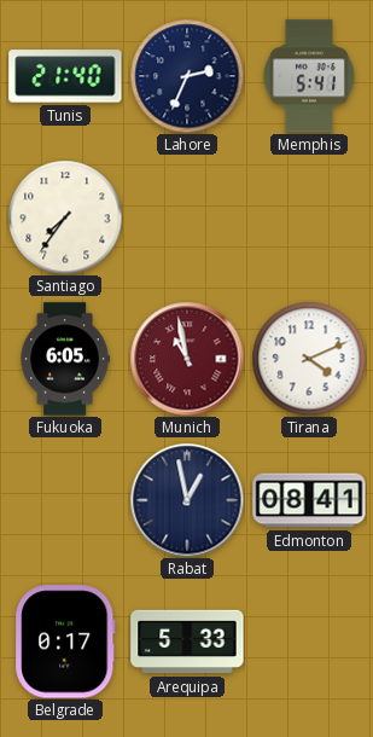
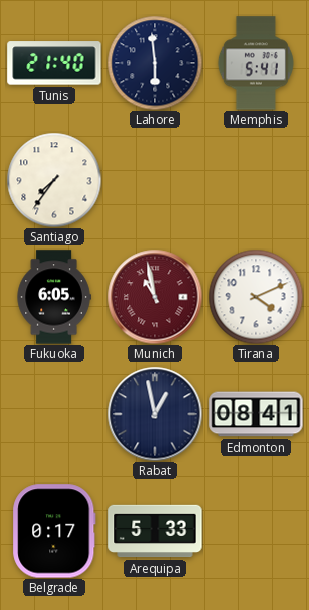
Lahore: 2:34 -> 5:59
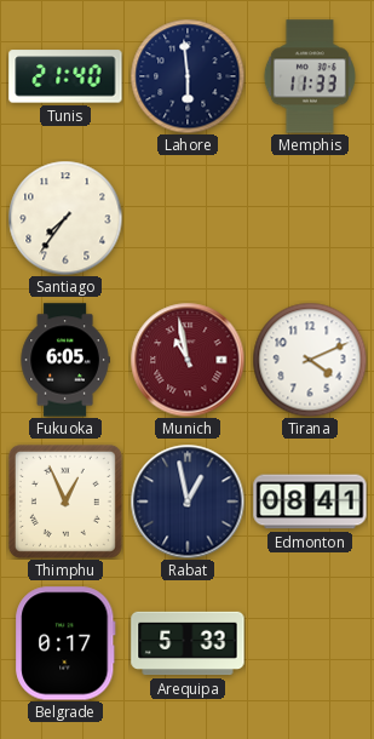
Memphis: 5:41 -> 11:33
Thimphu: none -> 12:56
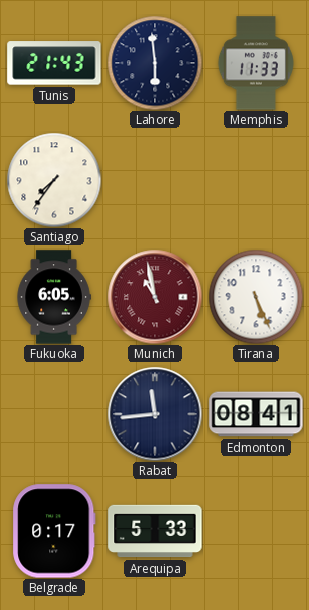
Tunis: 21:40 -> 21:43
Tirana: 4:11 -> 5:26
Thimphu: 12:56 -> none
Rabat: 12:58 -> 11:44
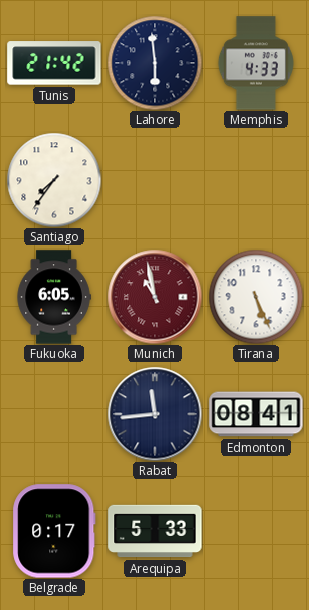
Tunis: 21:43 -> 21:42
Memphis: 11:33 -> 4:33
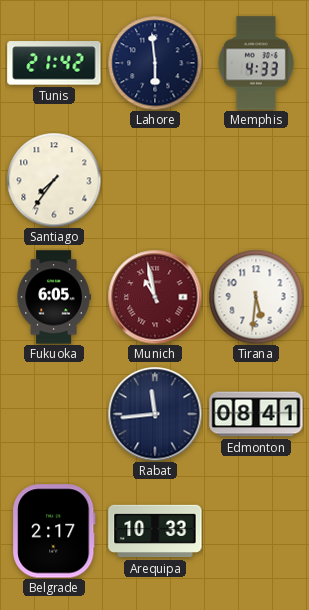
Tirana: 5:26 -> 5:31
Belgrade: 0:17 -> 2:17
Arequipa: 5:33 -> 10:33
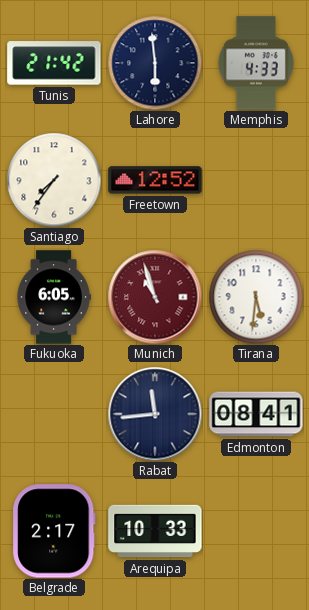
Freetown: none -> 12:52
Munich: 10:58 -> 10:57
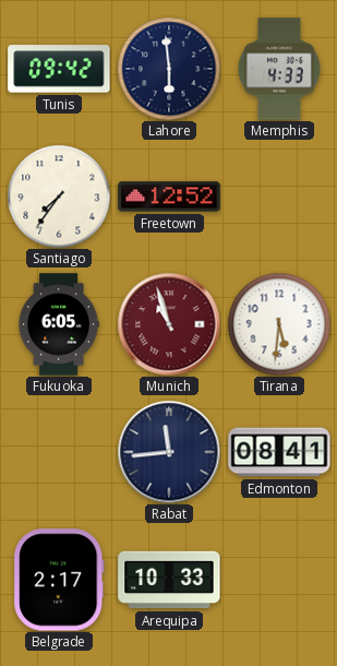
Tunis: 21:42 -> 09:42
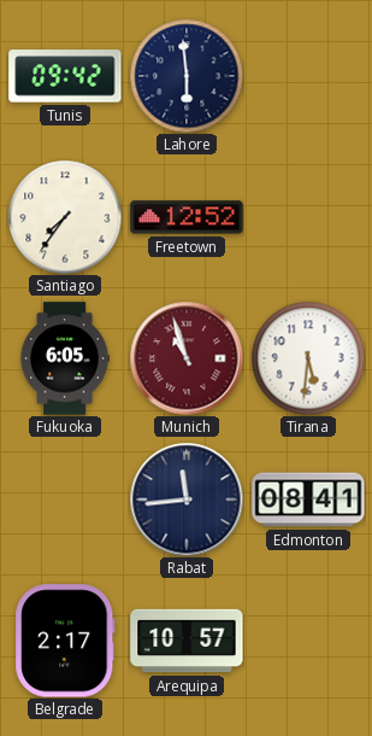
Memphis: 4:33 -> none
Arequipa: 10:33 -> 10:57
